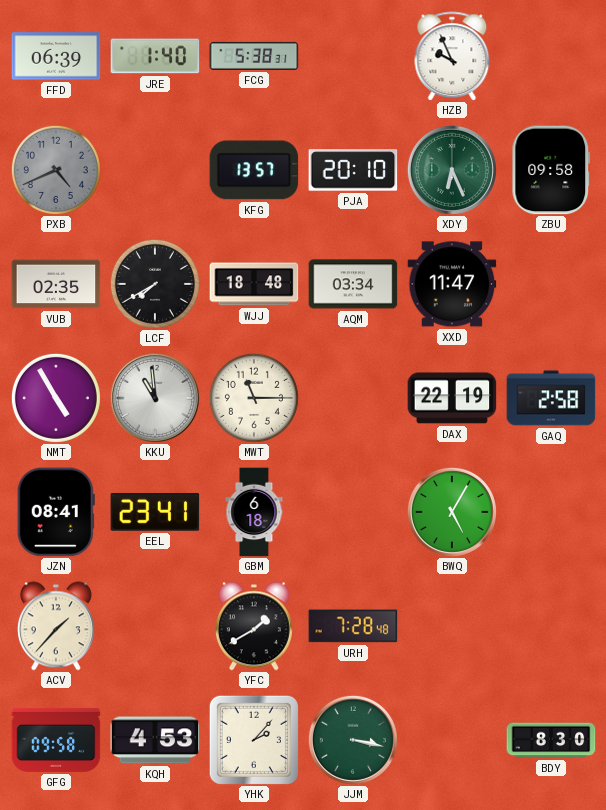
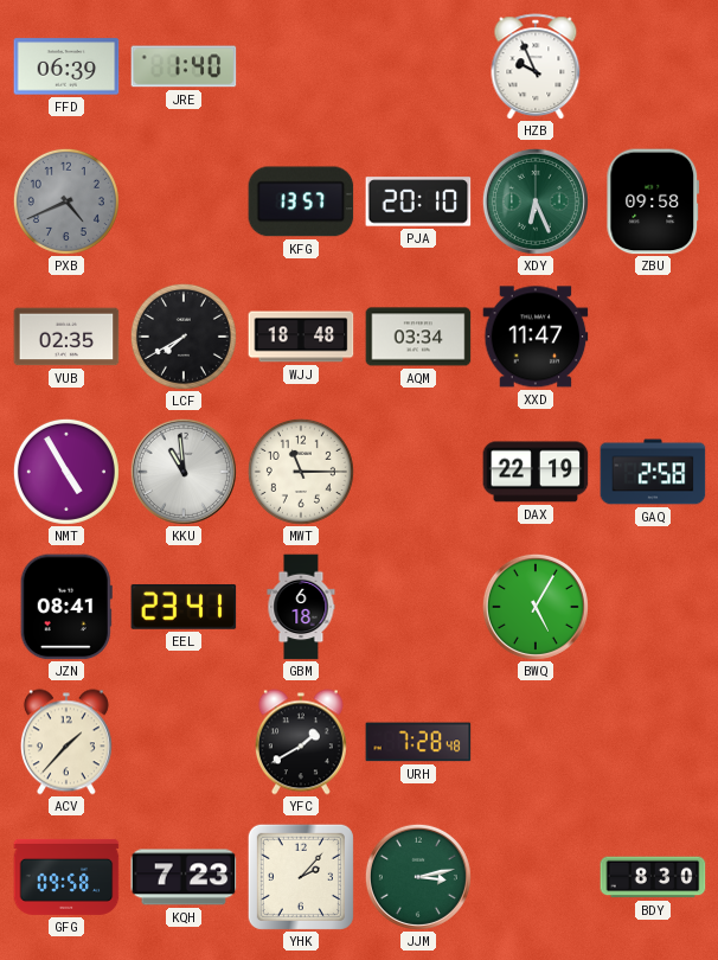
FCG: 5:38 -> none
KQH: 4:53 -> 7:23
JJM: 3:17 -> 3:13
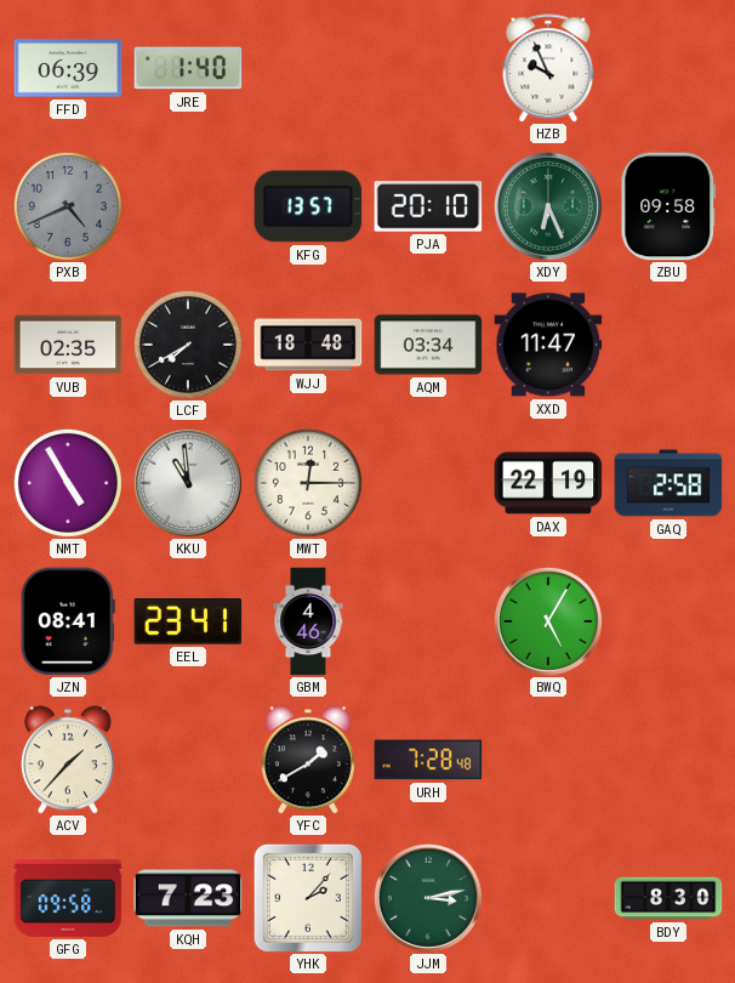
MWT: 11:15 -> 12:15
GBM: 6:18 -> 4:46
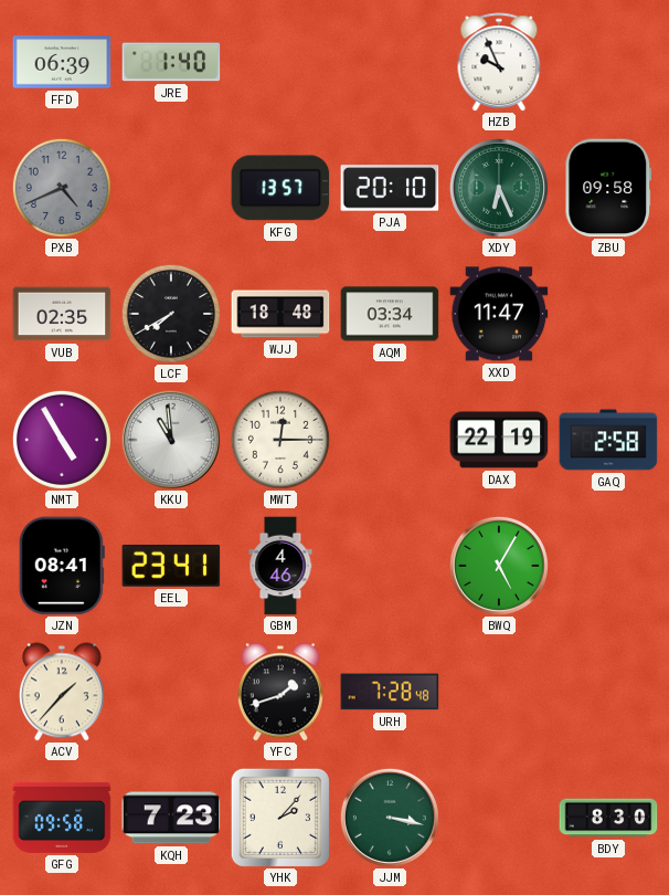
YFC: 1:40 -> 1:42
JJM: 3:13 -> 3:17
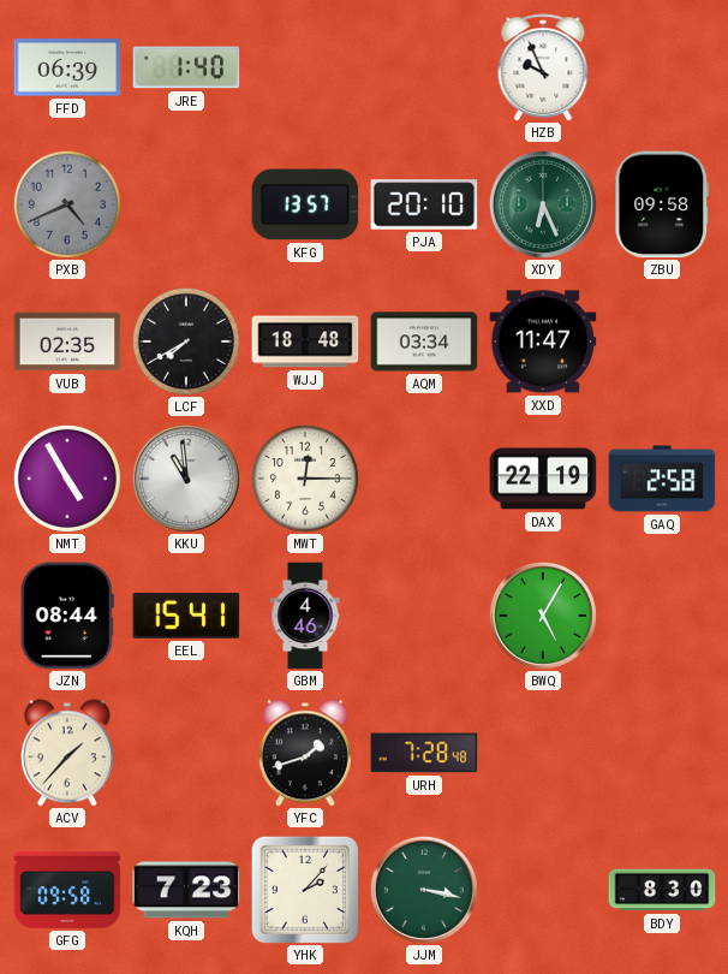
JZN: 08:41 -> 08:44
EEL: 23:41 -> 15:41
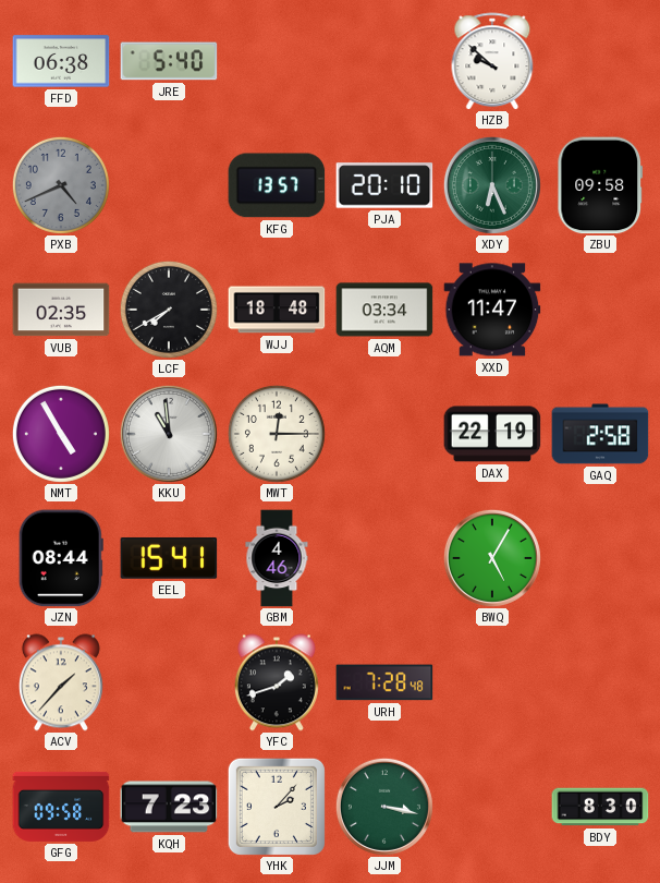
FFD: 06:39 -> 06:38
JRE: 1:40 -> 5:40
HZB: 9:56 -> 9:52
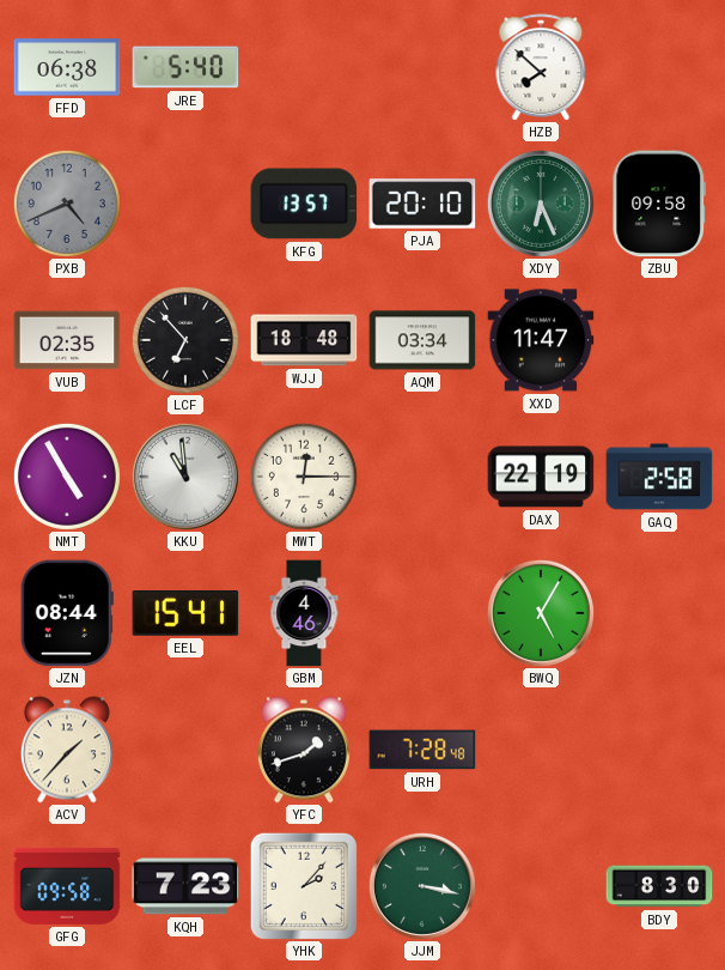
HZB: 9:52 -> 7:52
LCF: 7:40 -> 6:53
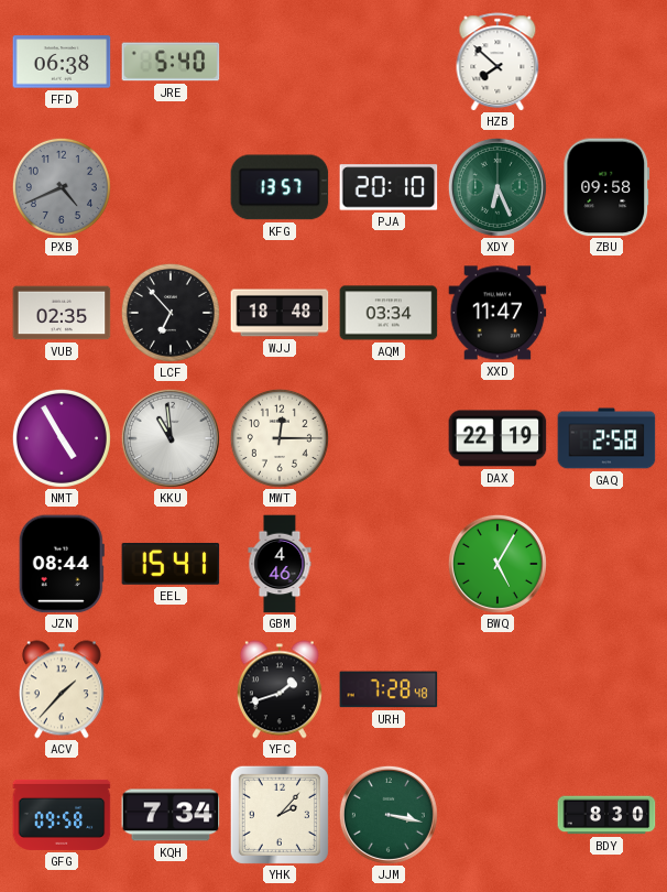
KQH: 7:23 -> 7:34
